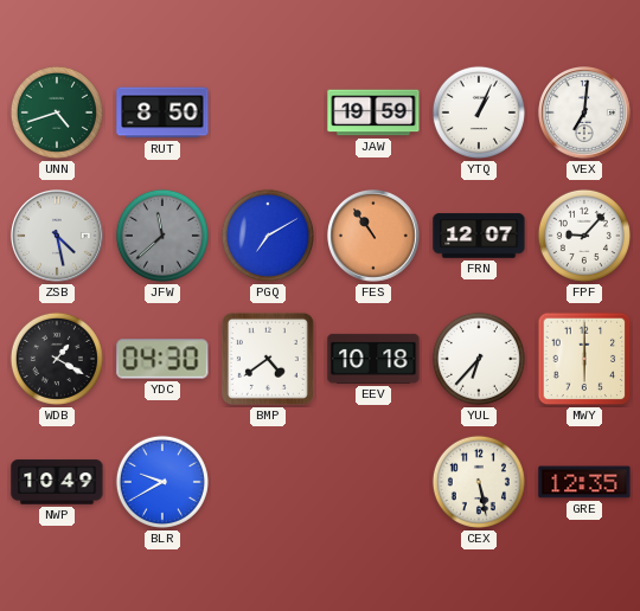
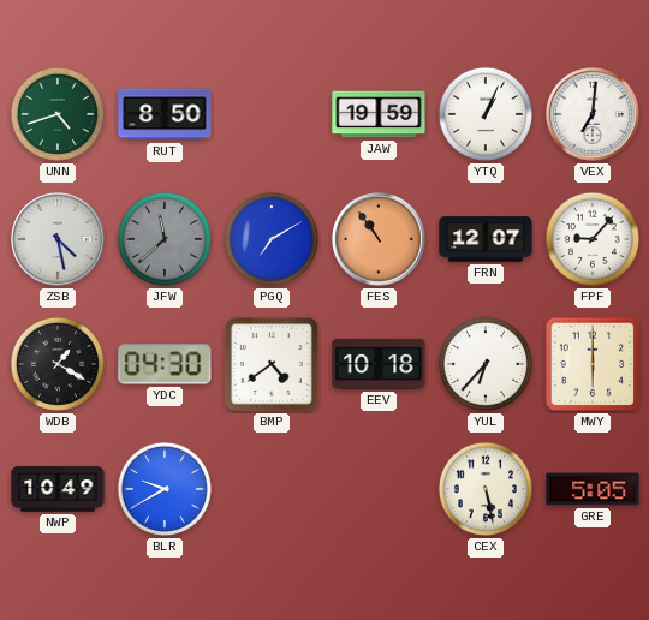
GRE: 12:35 -> 5:05
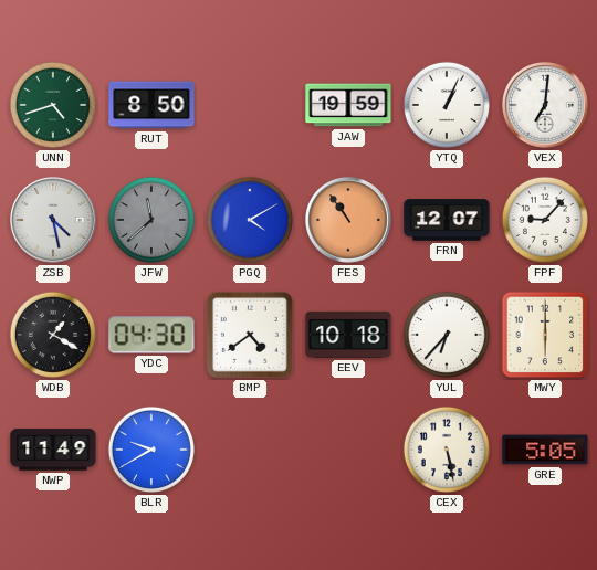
PGQ: 7:10 -> 4:10
NWP: 10:49 -> 11:49
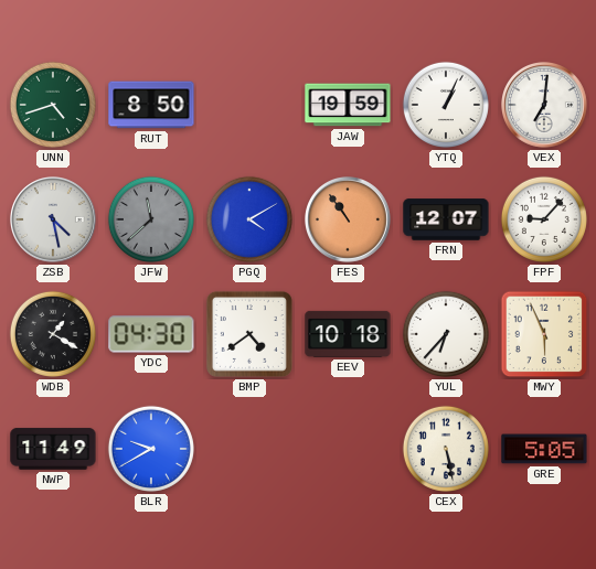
MWY: 6:00 -> 5:56
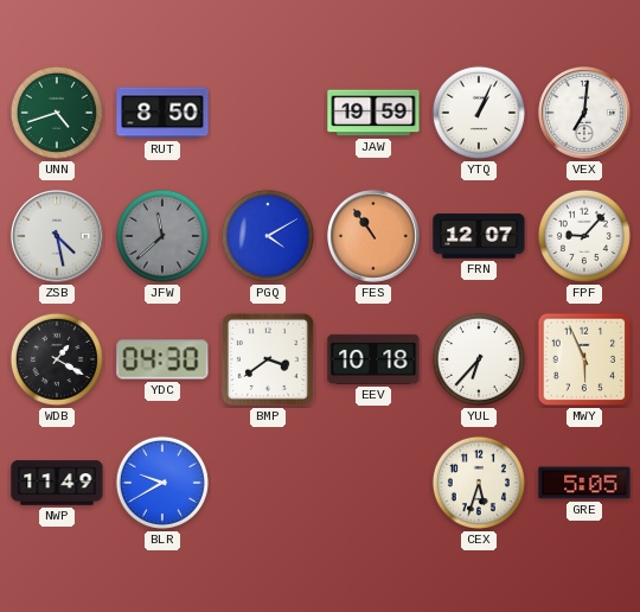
BMP: 4:39 -> 3:39
CEX: 5:28 -> 5:33
